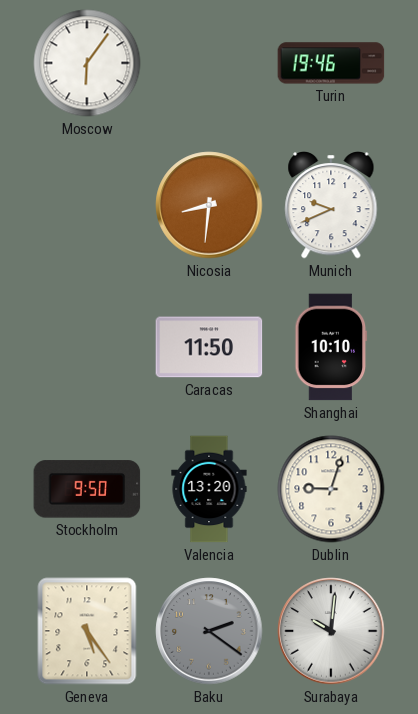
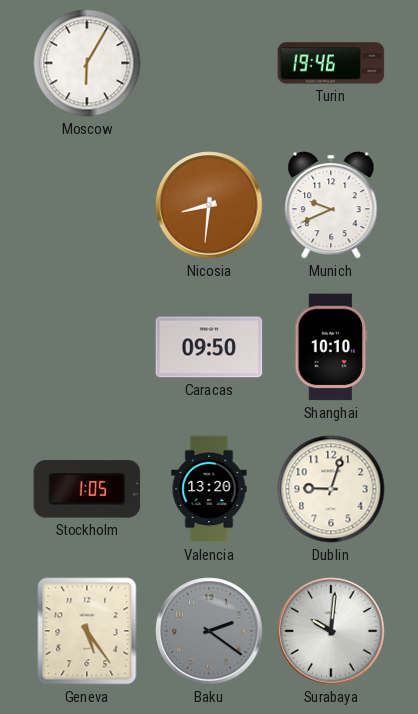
Moscow: 6:06 -> 6:05
Caracas: 11:50 -> 09:50
Stockholm: 9:50 -> 1:05
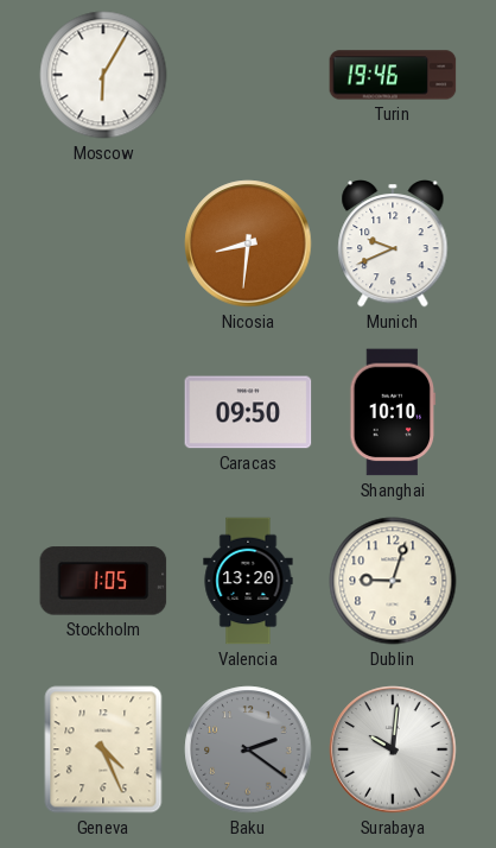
Geneva: 5:24 -> 4:26
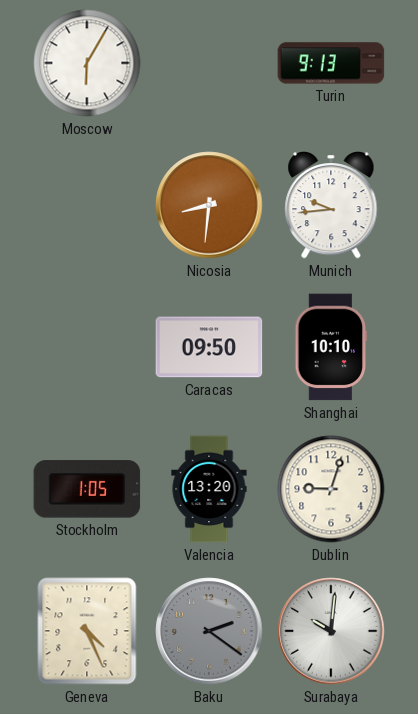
Turin: 19:46 -> 9:13
Munich: 9:41 -> 9:44
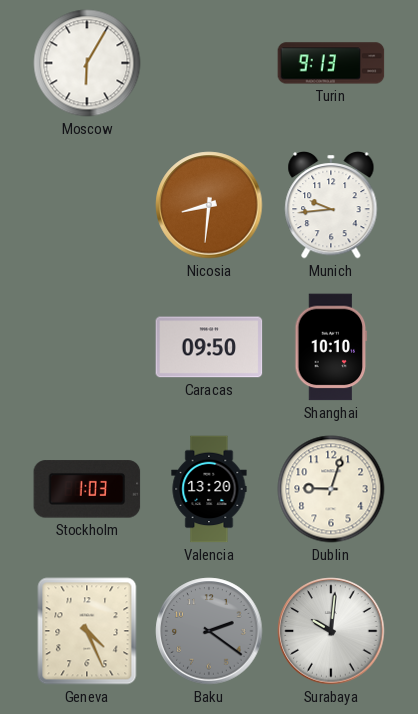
Stockholm: 1:05 -> 1:03
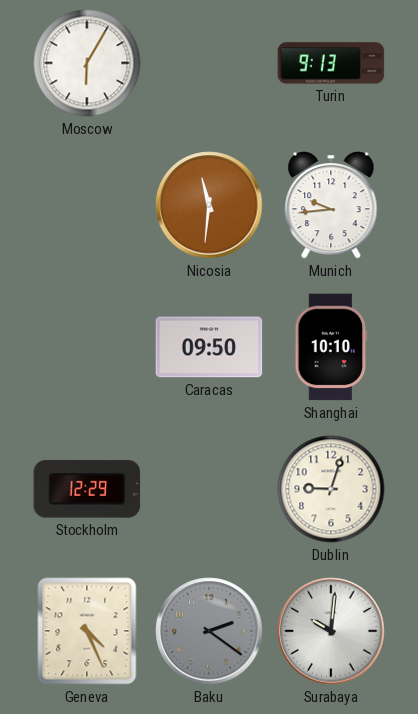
Nicosia: 8:31 -> 11:31
Stockholm: 1:03 -> 12:29
Valencia: 13:20 -> none
